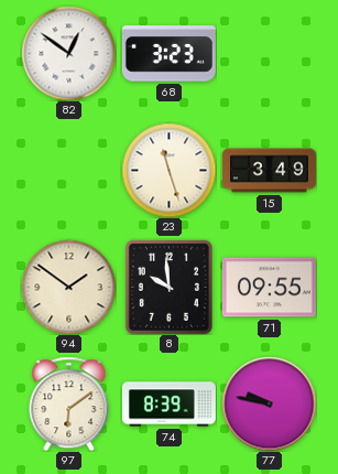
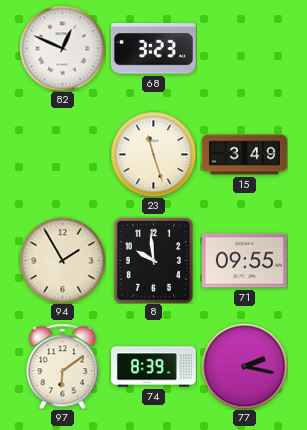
82: 12:51 -> 12:49
94: 1:51 -> 1:55
77: 9:47 -> 2:17
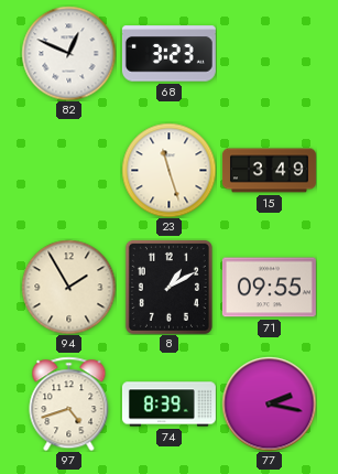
8: 9:59 -> 1:10
97: 6:09 -> 4:42
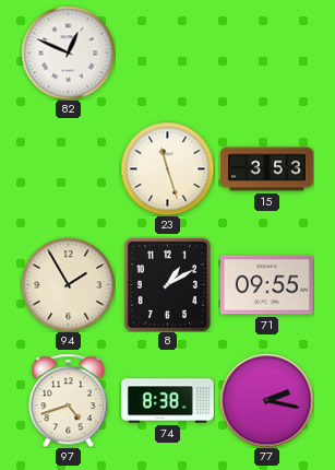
68: 3:23 -> none
15: 3:49 -> 3:53
74: 8:39 -> 8:38
